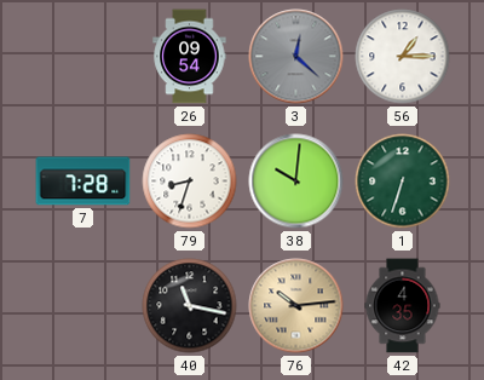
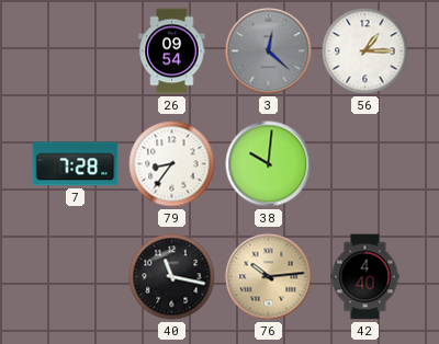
79: 8:33 -> 8:36
1: 6:33 -> none
42: 4:35 -> 4:40
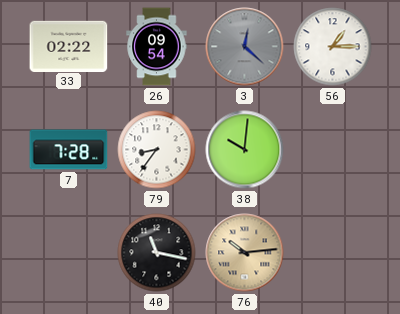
33: none -> 02:22
42: 4:40 -> none
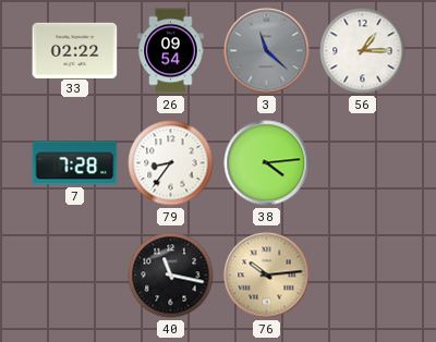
3: 12:22 -> 11:22
38: 10:01 -> 4:14
